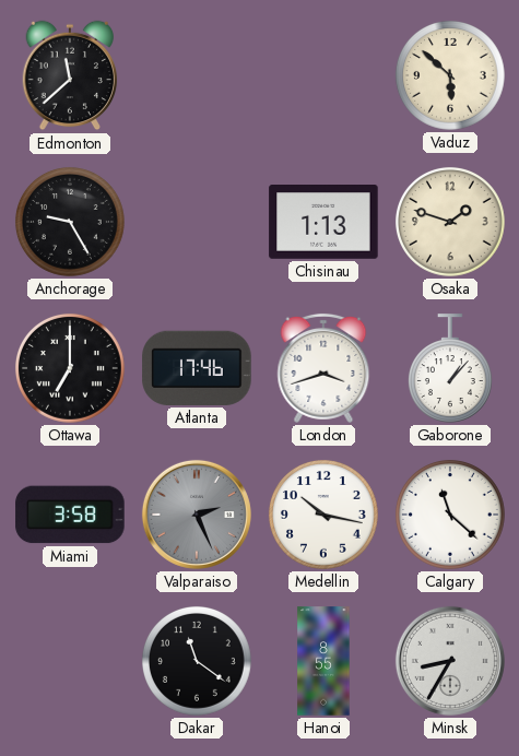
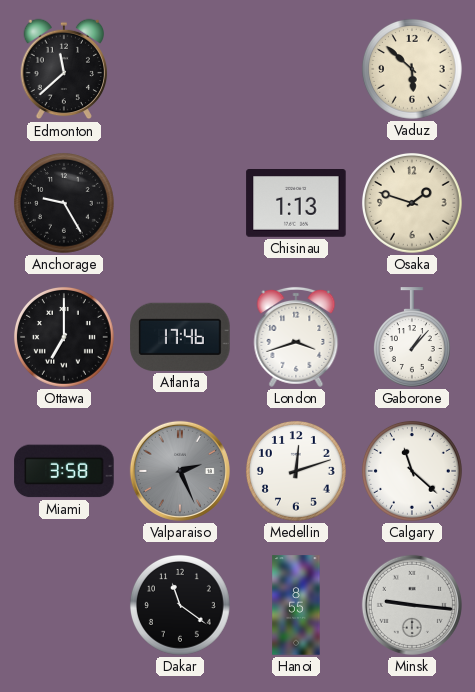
Medellin: 10:17 -> 12:12
Minsk: 8:35 -> 9:16
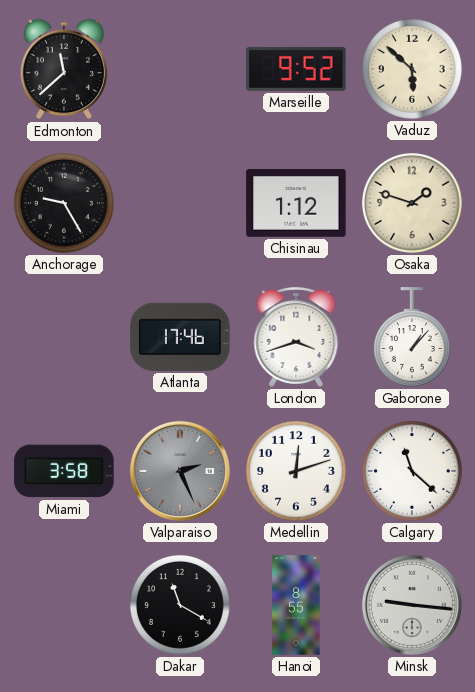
Marseille: none -> 9:52
Chisinau: 1:13 -> 1:12
Ottawa: 7:00 -> none
Dakar: 11:21 -> 11:20
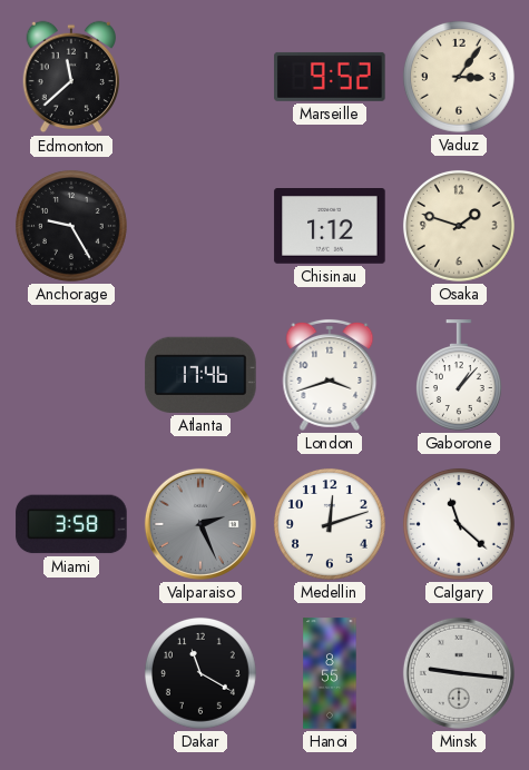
Vaduz: 5:52 -> 3:06
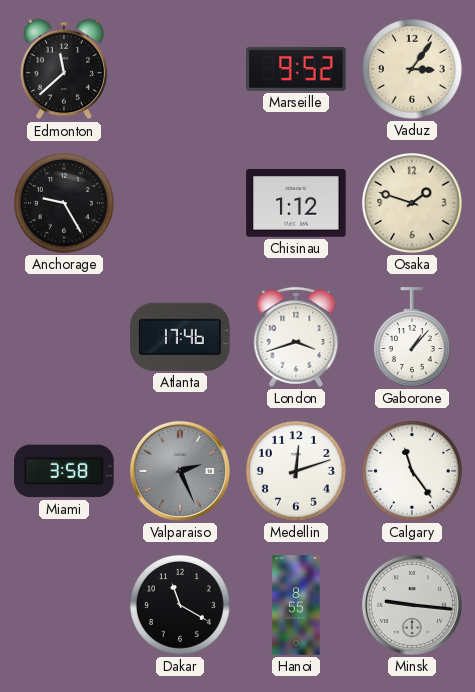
Calgary: 11:22 -> 11:24
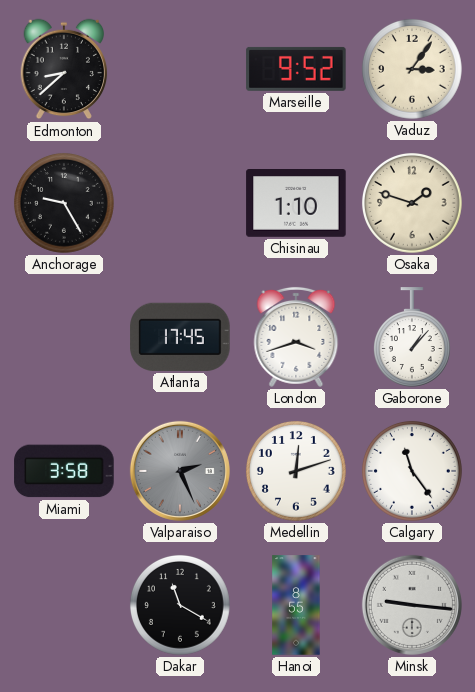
Edmonton: 11:38 -> 8:38
Chisinau: 1:12 -> 1:10
Atlanta: 17:46 -> 17:45
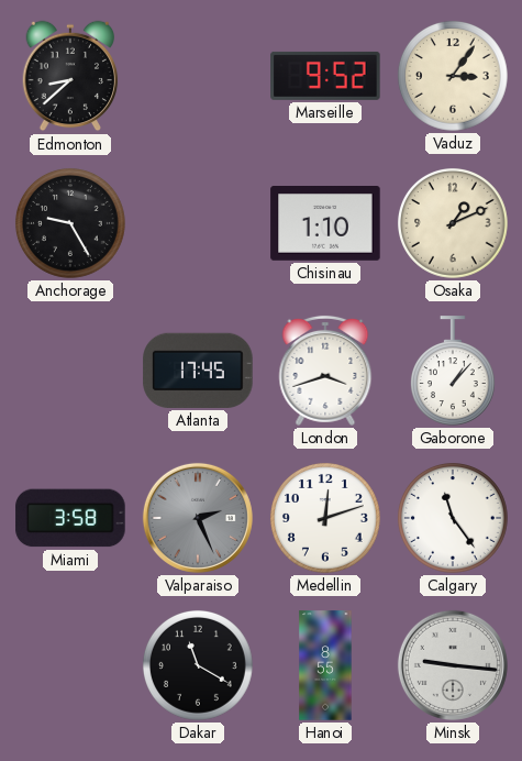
Osaka: 1:48 -> 1:11
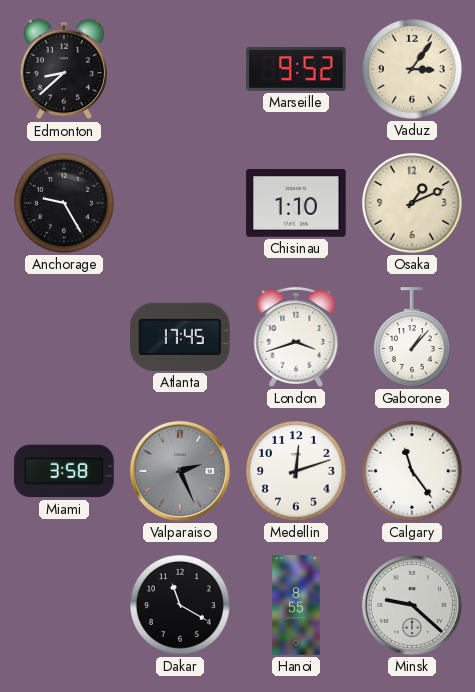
Minsk: 9:16 -> 9:22
